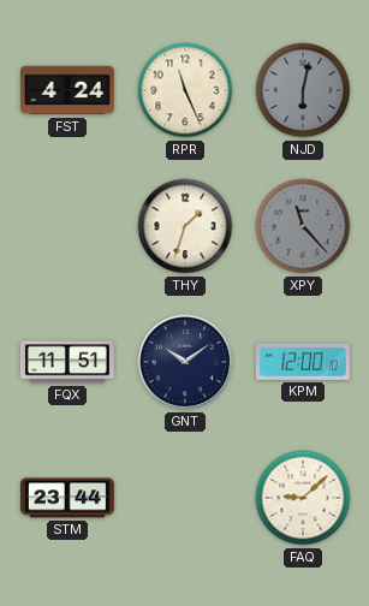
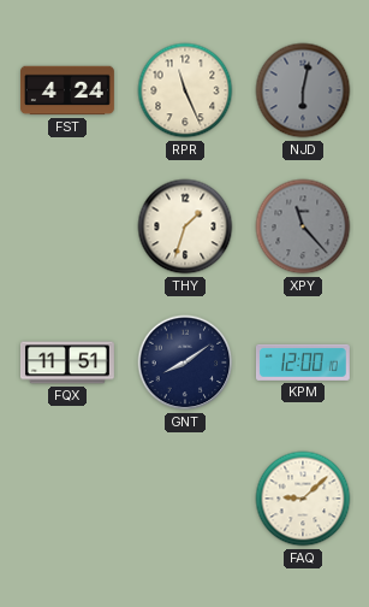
GNT: 10:09 -> 8:09
STM: 23:44 -> none
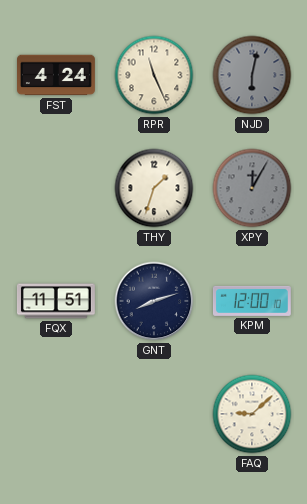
XPY: 11:23 -> 12:05
GNT: 8:09 -> 8:12
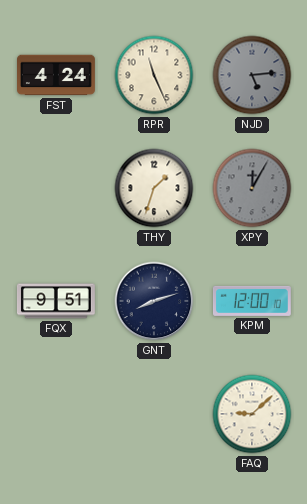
NJD: 6:02 -> 5:14
FQX: 11:51 -> 9:51
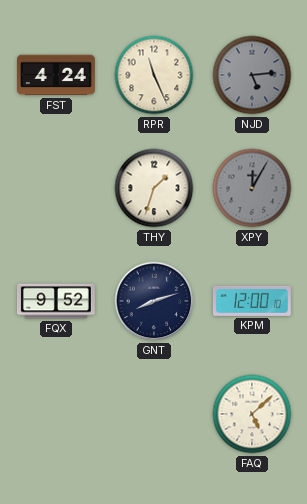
FQX: 9:51 -> 9:52
FAQ: 9:08 -> 5:08
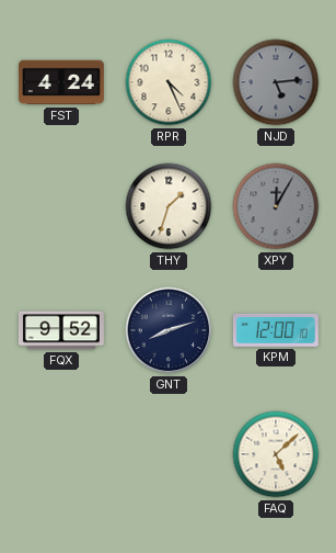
RPR: 11:26 -> 4:26
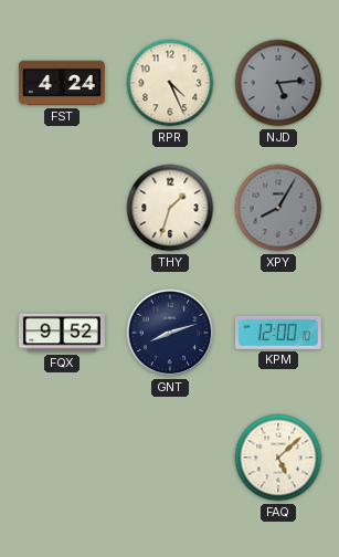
XPY: 12:05 -> 8:05
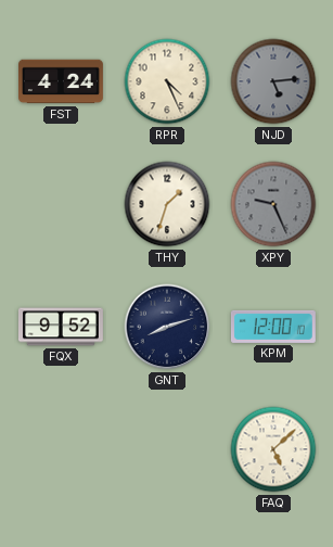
XPY: 8:05 -> 9:26
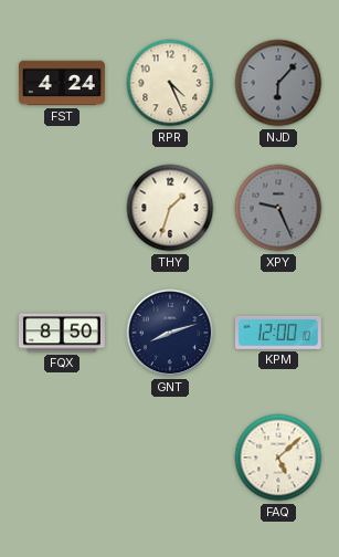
NJD: 5:14 -> 6:07
FQX: 9:52 -> 8:50
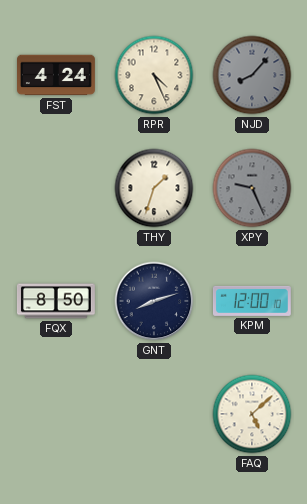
NJD: 6:07 -> 8:07
